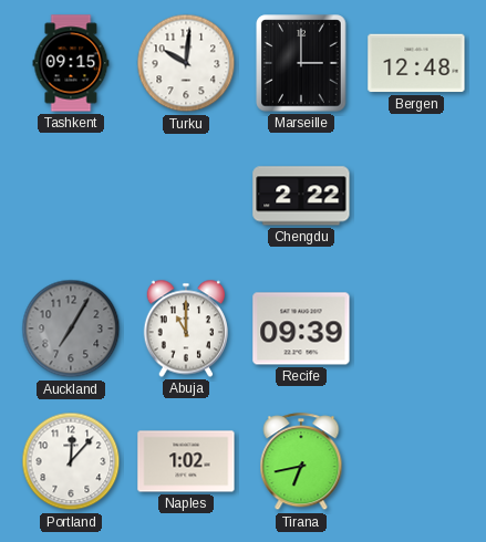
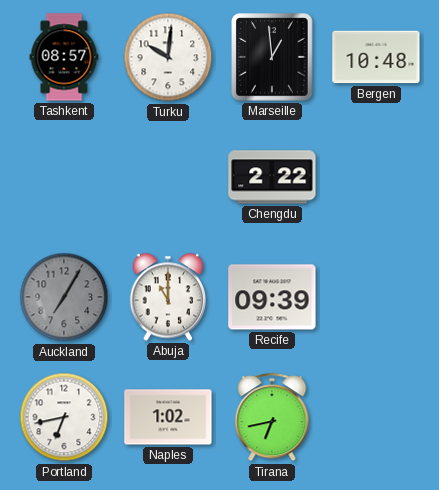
Tashkent: 09:15 -> 08:57
Marseille: 3:00 -> 12:59
Bergen: 12:48 -> 10:48
Portland: 12:07 -> 6:43
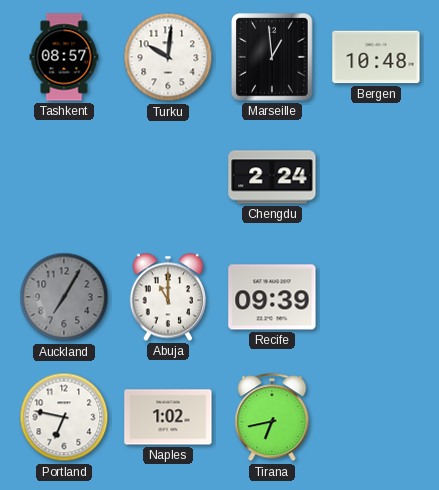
Chengdu: 2:22 -> 2:24
Portland: 6:43 -> 6:47
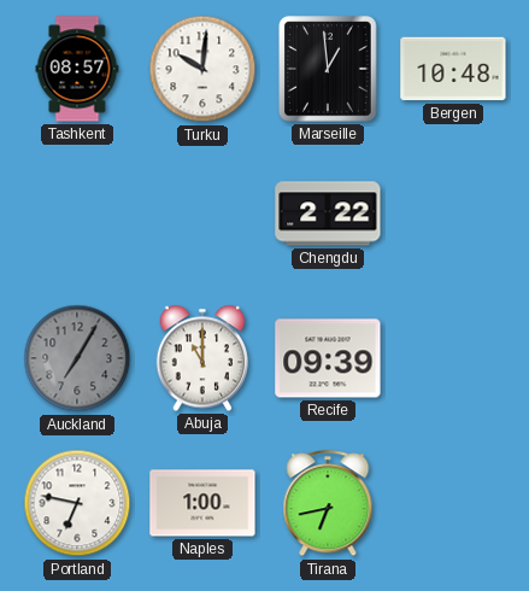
Chengdu: 2:24 -> 2:22
Naples: 1:02 -> 1:00
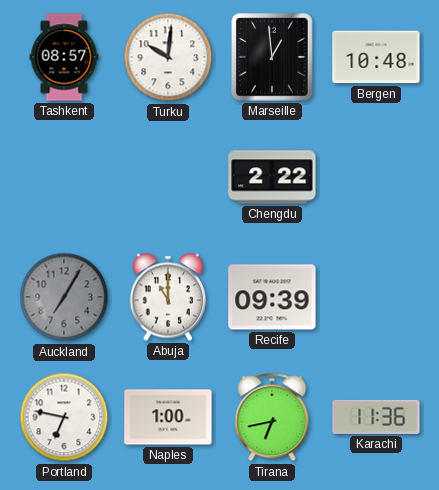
Karachi: none -> 11:36
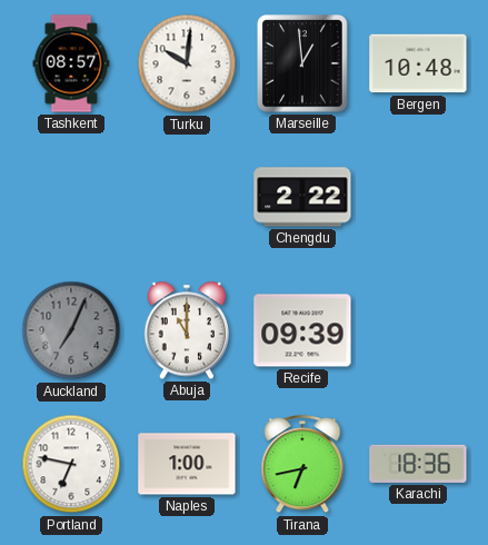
Auckland: 7:05 -> 7:04
Karachi: 11:36 -> 18:36
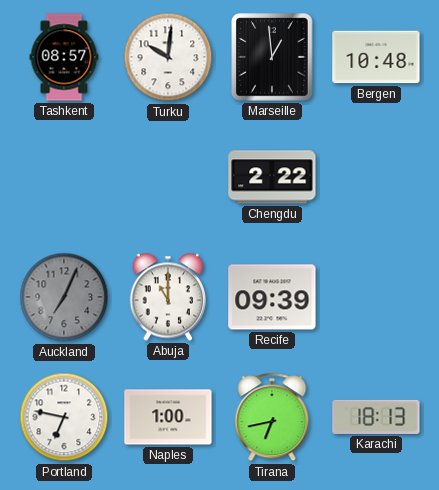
Karachi: 18:36 -> 18:13
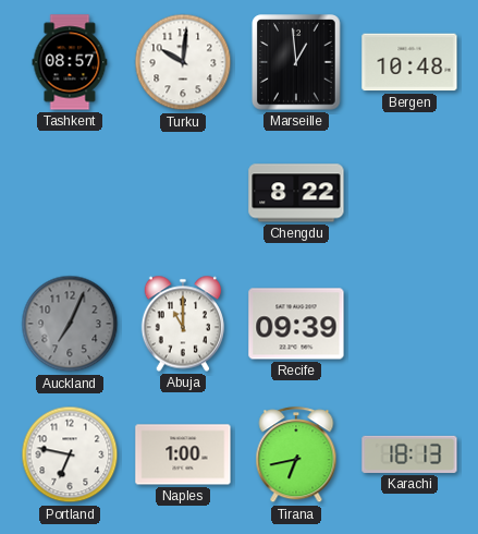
Chengdu: 2:22 -> 8:22
